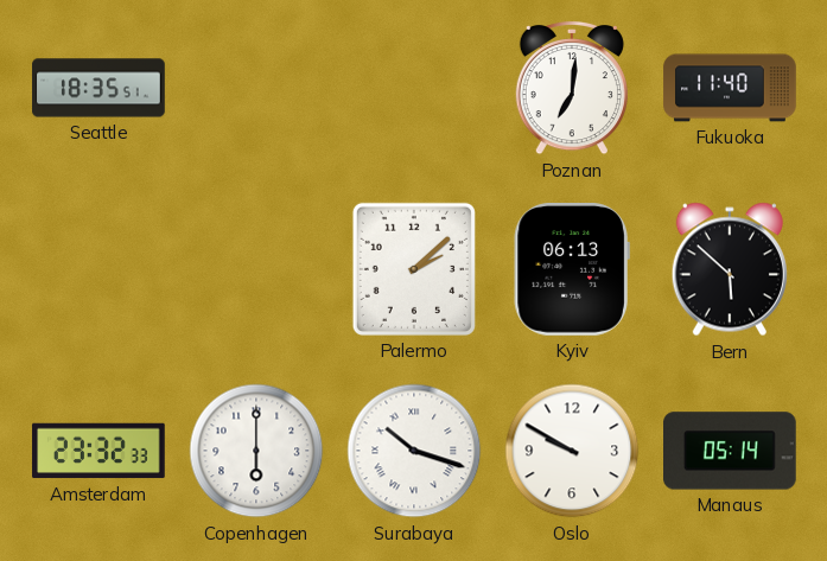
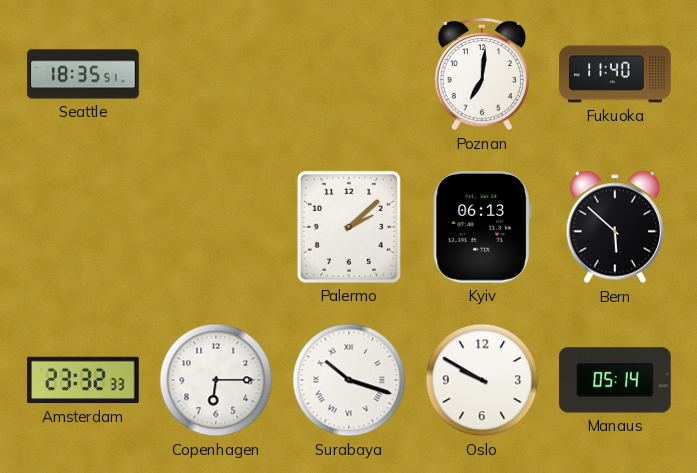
Copenhagen: 6:00 -> 6:15
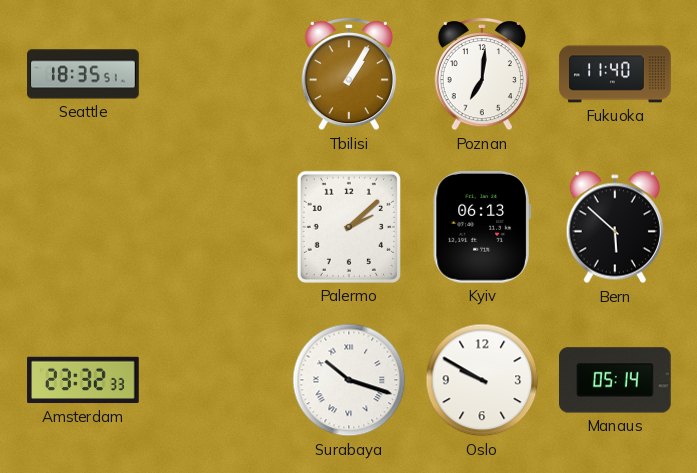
Tbilisi: none -> 1:05
Copenhagen: 6:15 -> none
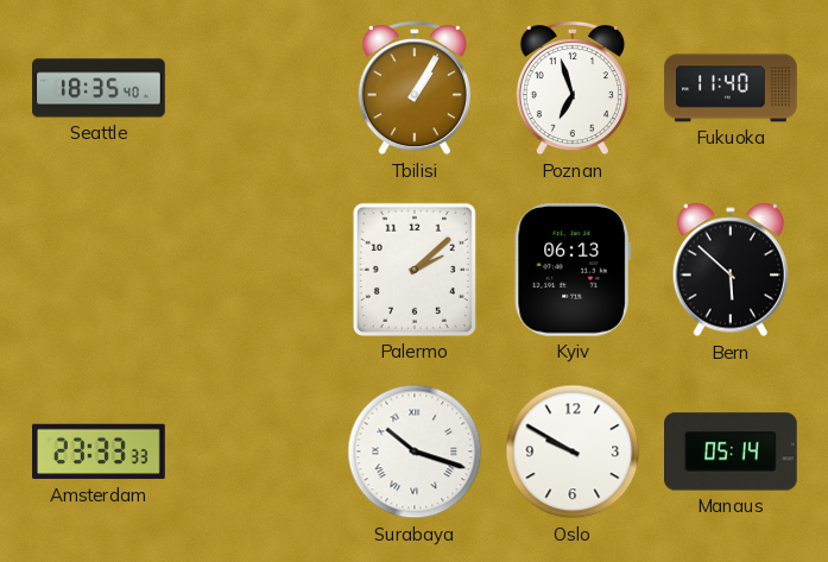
Seattle: 18:35:51 -> 18:35:40
Poznan: 7:01 -> 6:57
Amsterdam: 23:32 -> 23:33
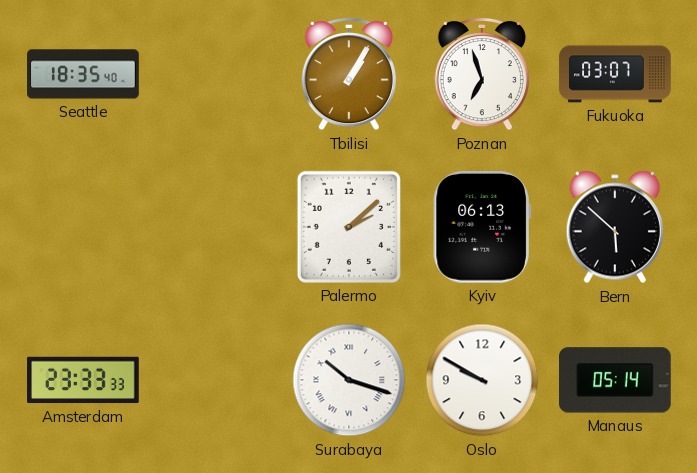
Fukuoka: 11:40 -> 03:07
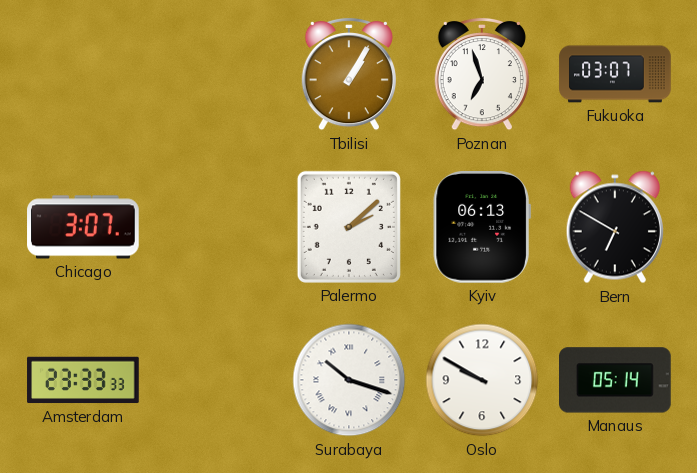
Seattle: 18:35 -> none
Chicago: none -> 3:07
Bern: 5:52 -> 6:50
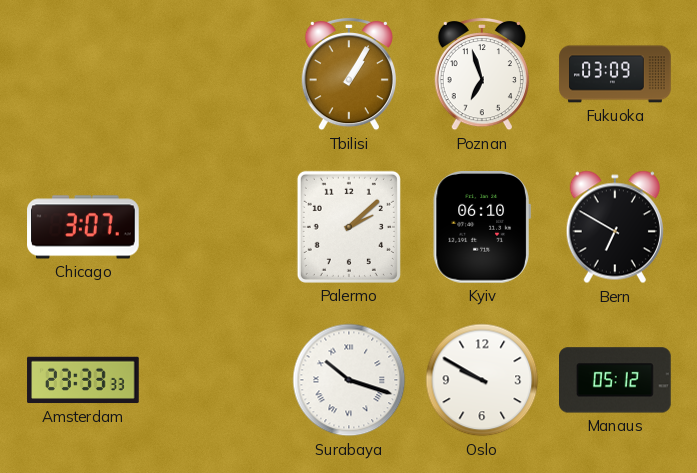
Fukuoka: 03:07 -> 03:09
Kyiv: 06:13 -> 06:10
Manaus: 05:14 -> 05:12
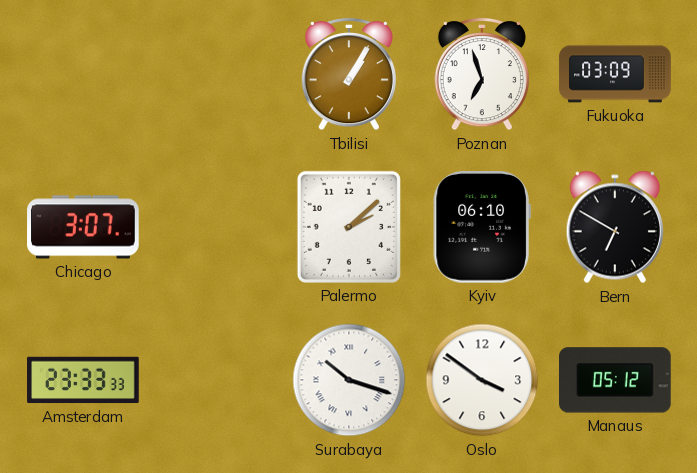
Oslo: 9:50 -> 3:51
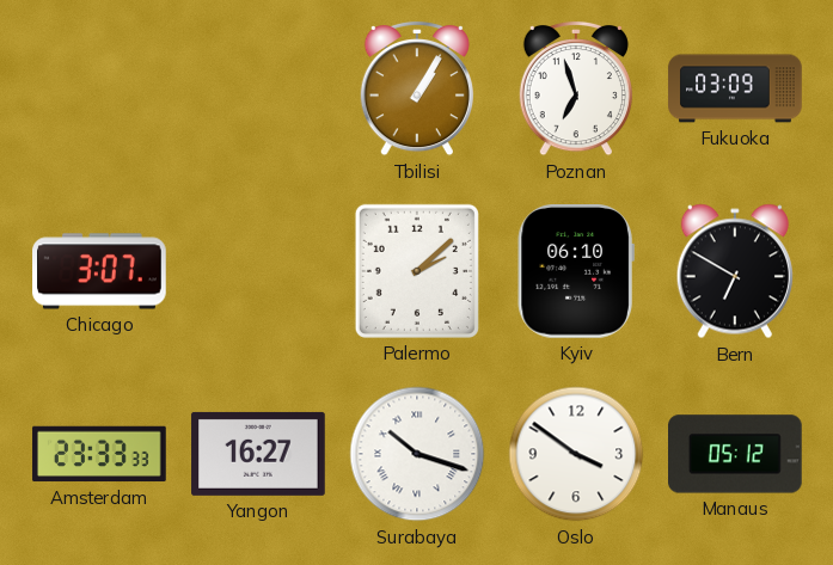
Yangon: none -> 16:27
